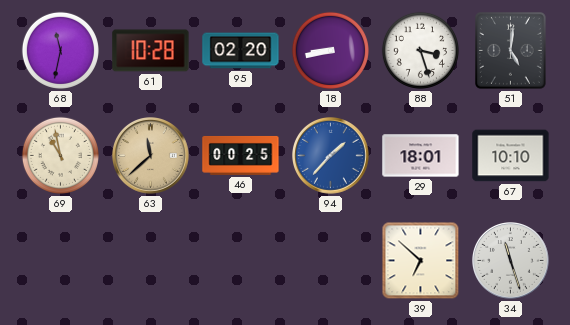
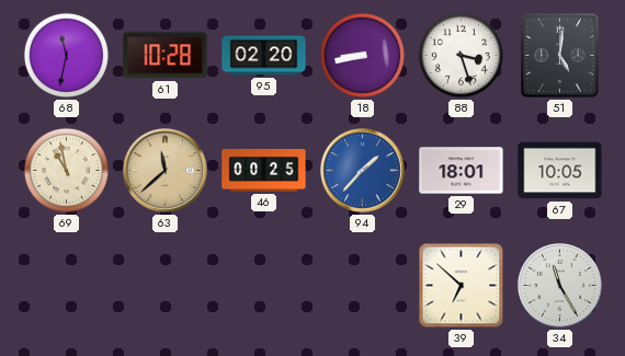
67: 10:10 -> 10:05
34: 11:27 -> 11:25
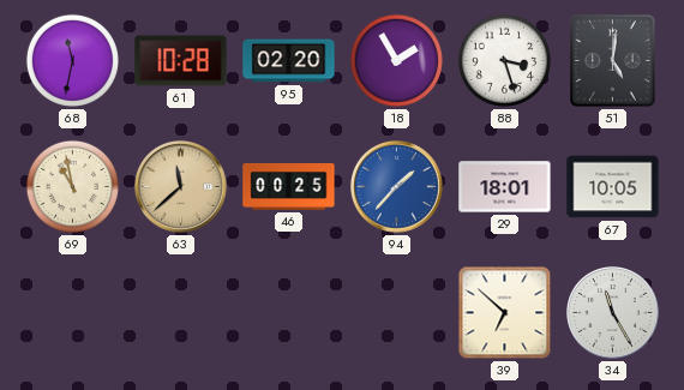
18: 8:43 -> 1:55
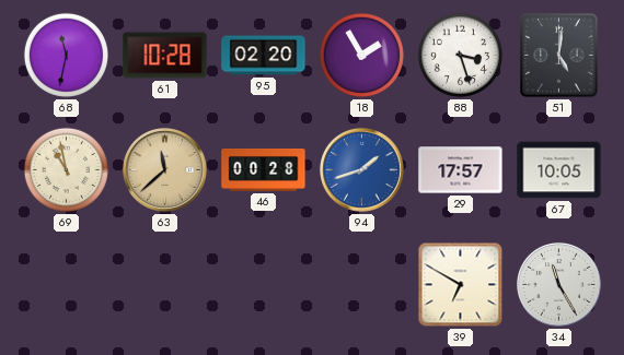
46: 00:25 -> 00:28
94: 1:37 -> 1:42
29: 18:01 -> 17:57
39: 6:52 -> 6:50
